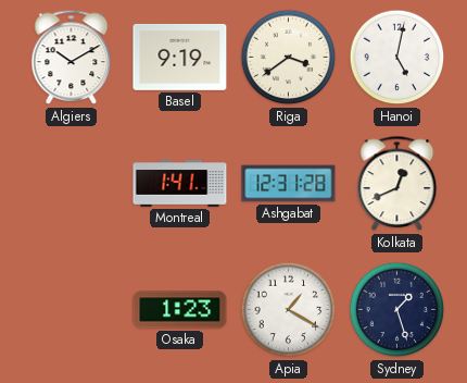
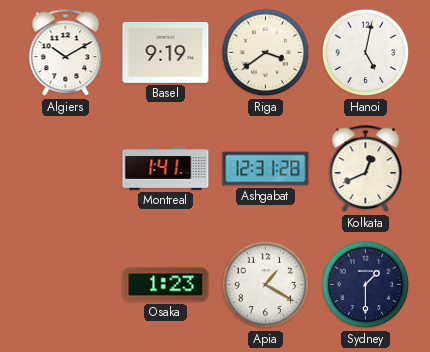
Sydney: 1:27 -> 1:30
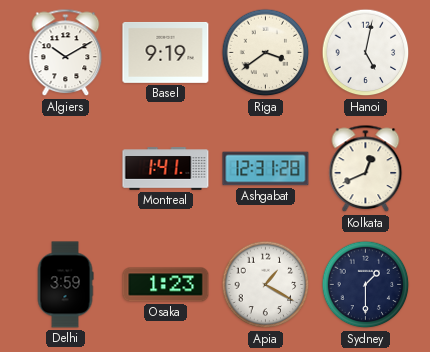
Delhi: none -> 3:59
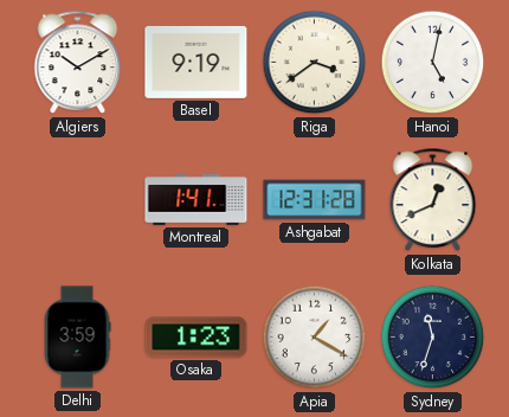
Sydney: 1:30 -> 11:33
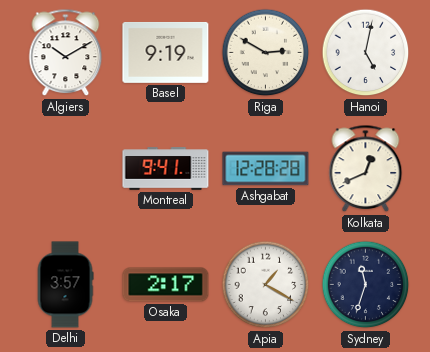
Riga: 3:39 -> 2:50
Montreal: 1:41 -> 9:41
Ashgabat: 12:31 -> 12:28
Delhi: 3:59 -> 3:57
Osaka: 1:23 -> 2:17
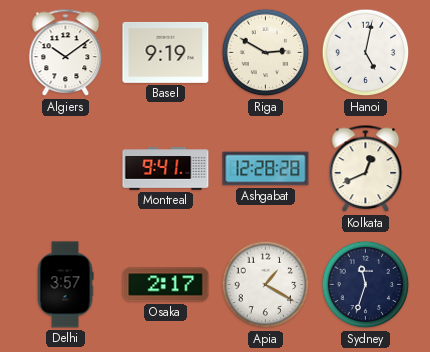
Algiers: 10:10 -> 10:09
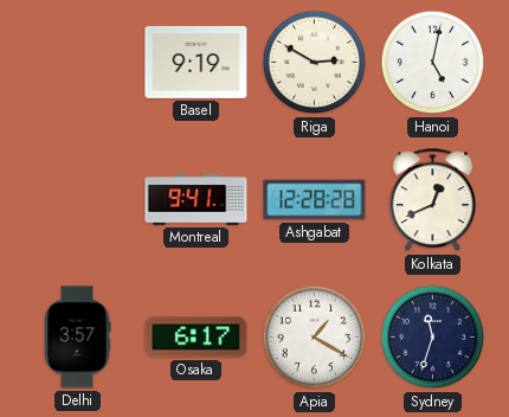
Algiers: 10:09 -> none
Osaka: 2:17 -> 6:17
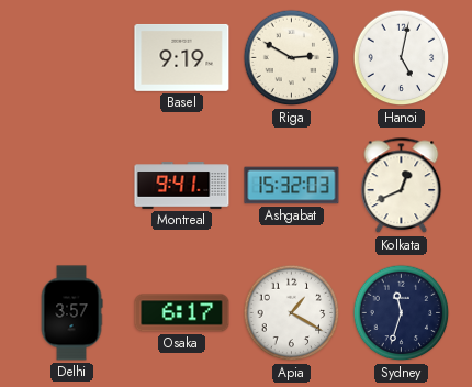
Ashgabat: 12:28 -> 15:32
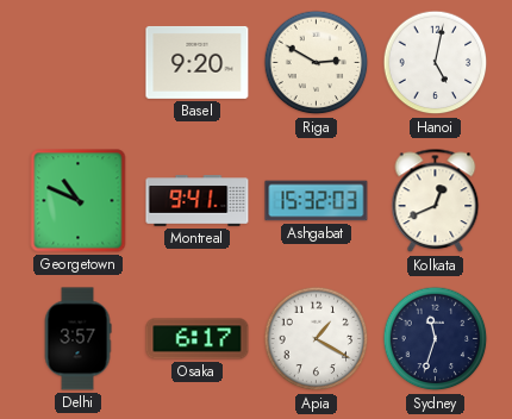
Basel: 9:19 -> 9:20
Georgetown: none -> 10:49
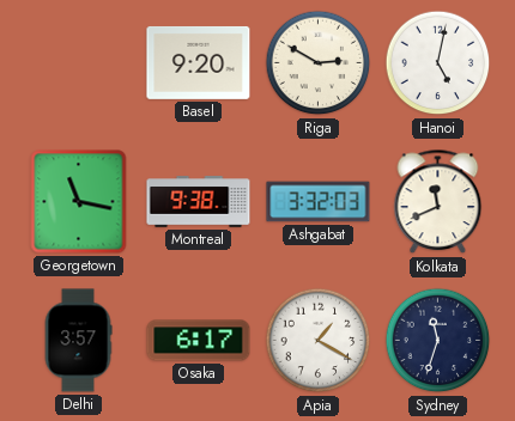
Georgetown: 10:49 -> 11:17
Montreal: 9:41 -> 9:38
Ashgabat: 15:32 -> 3:32
Kolkata: 12:41 -> 11:41
